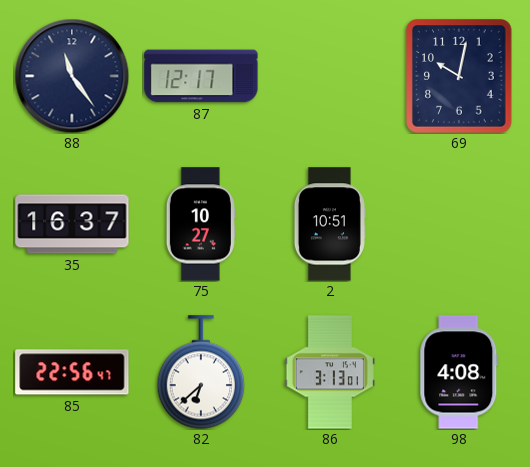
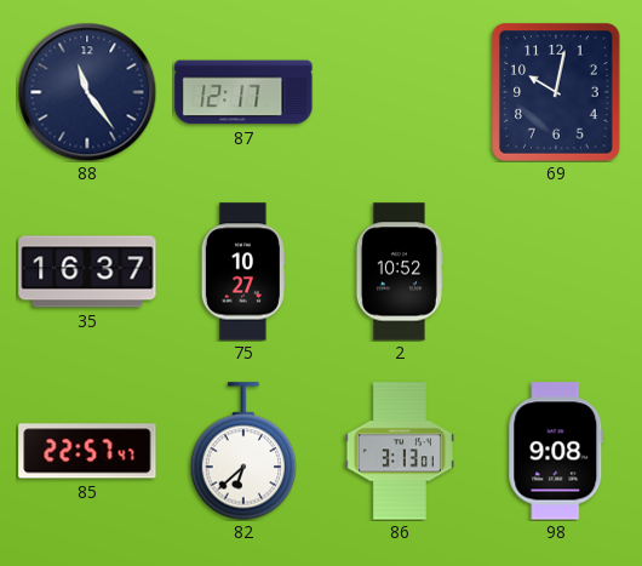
2: 10:51 -> 10:52
85: 22:56 -> 22:57
98: 4:08 -> 9:08
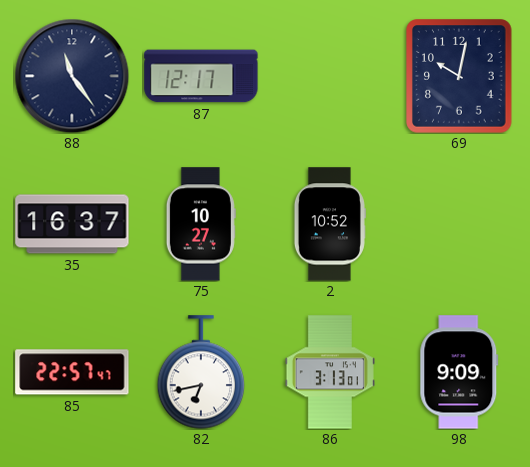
82: 6:38 -> 6:43
98: 9:08 -> 9:09
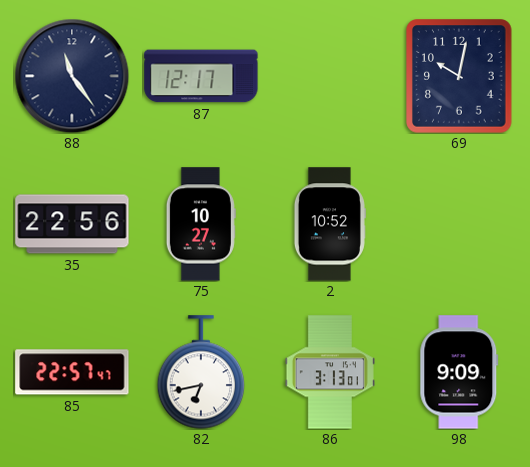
35: 16:37 -> 22:56
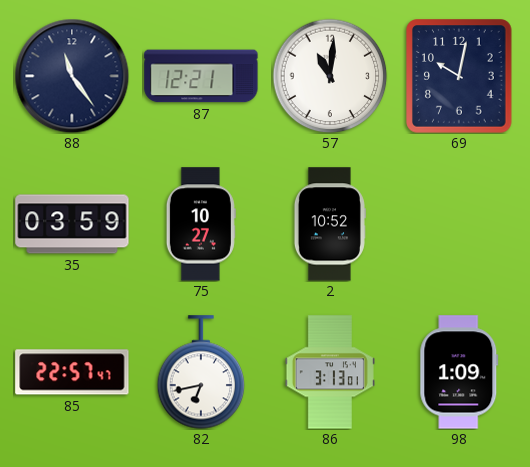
87: 12:17 -> 12:21
57: none -> 11:01
35: 22:56 -> 03:59
98: 9:09 -> 1:09
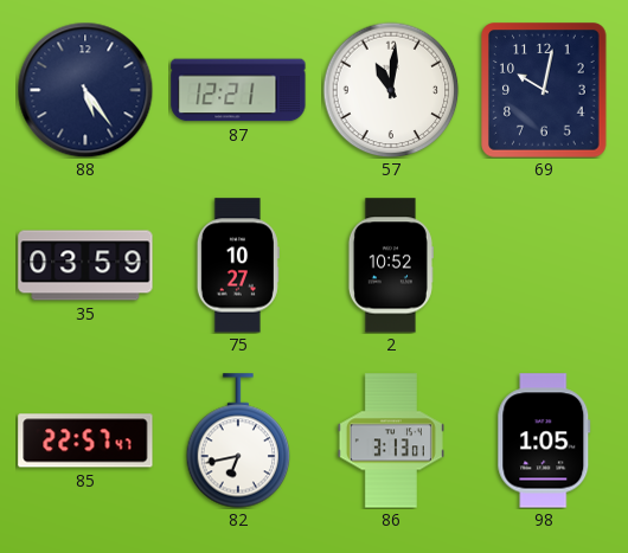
88: 11:24 -> 5:24
98: 1:09 -> 1:05
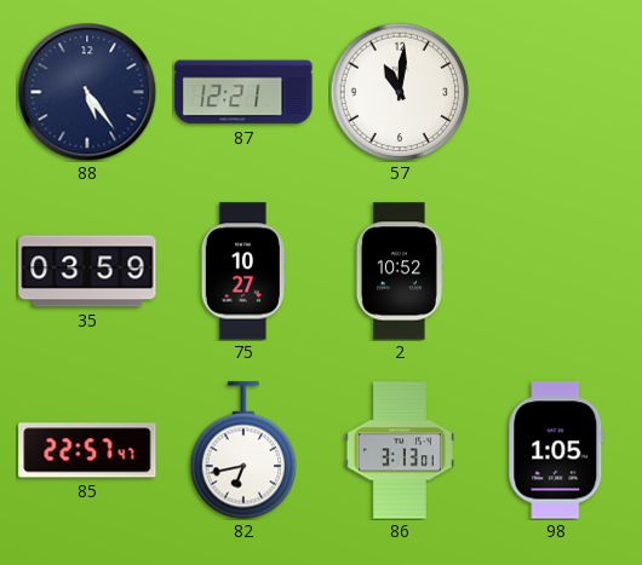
69: 10:02 -> none
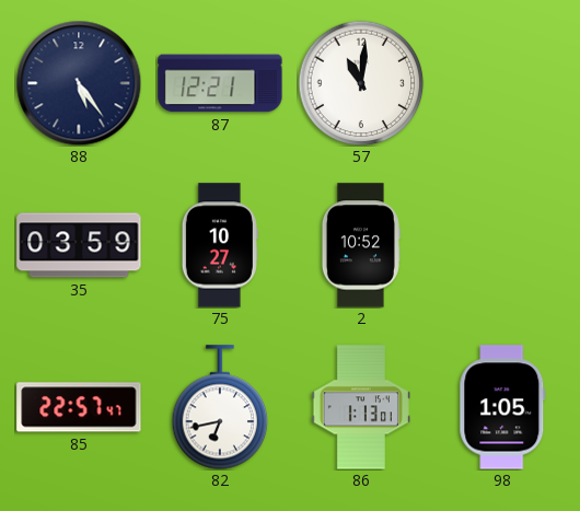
86: 3:13 -> 1:13
